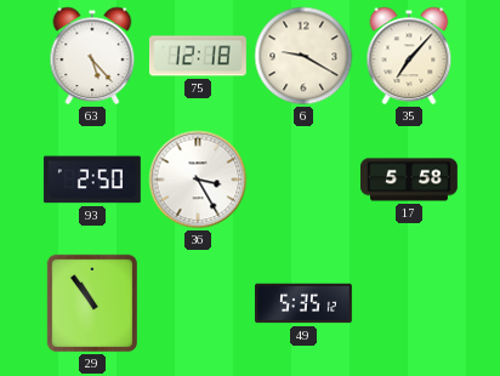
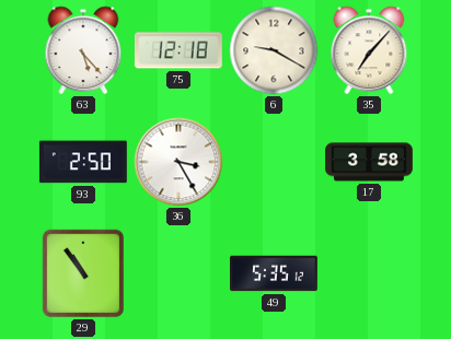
17: 5:58 -> 3:58
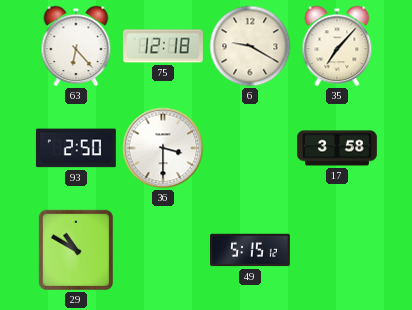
63: 5:23 -> 6:23
36: 3:25 -> 3:30
29: 10:54 -> 10:50
49: 5:35 -> 5:15
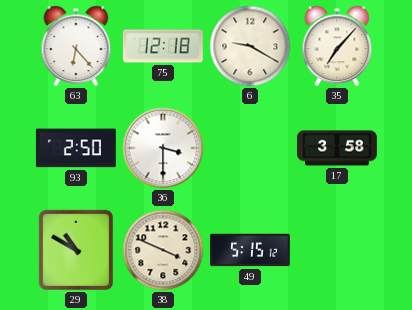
38: none -> 3:49
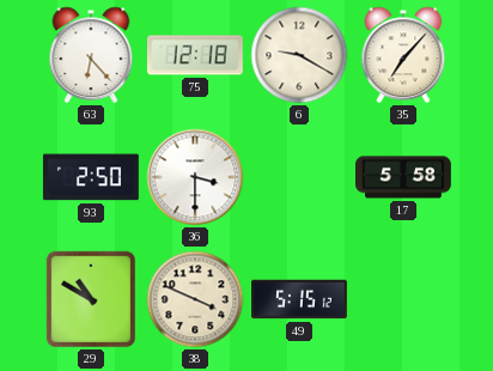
17: 3:58 -> 5:58
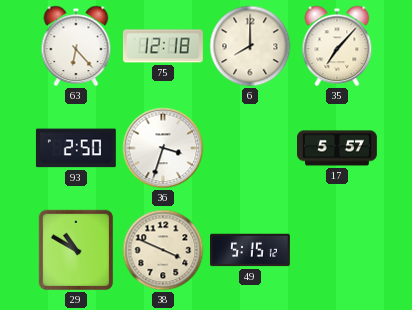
6: 9:20 -> 8:00
36: 3:30 -> 3:33
17: 5:58 -> 5:57
